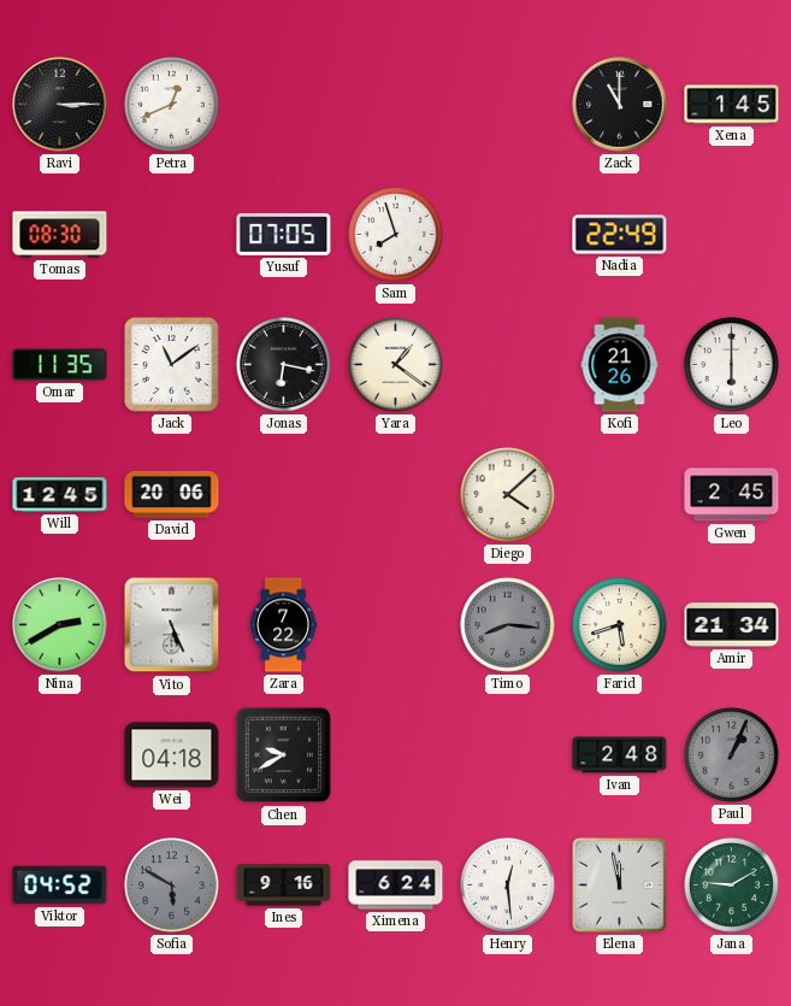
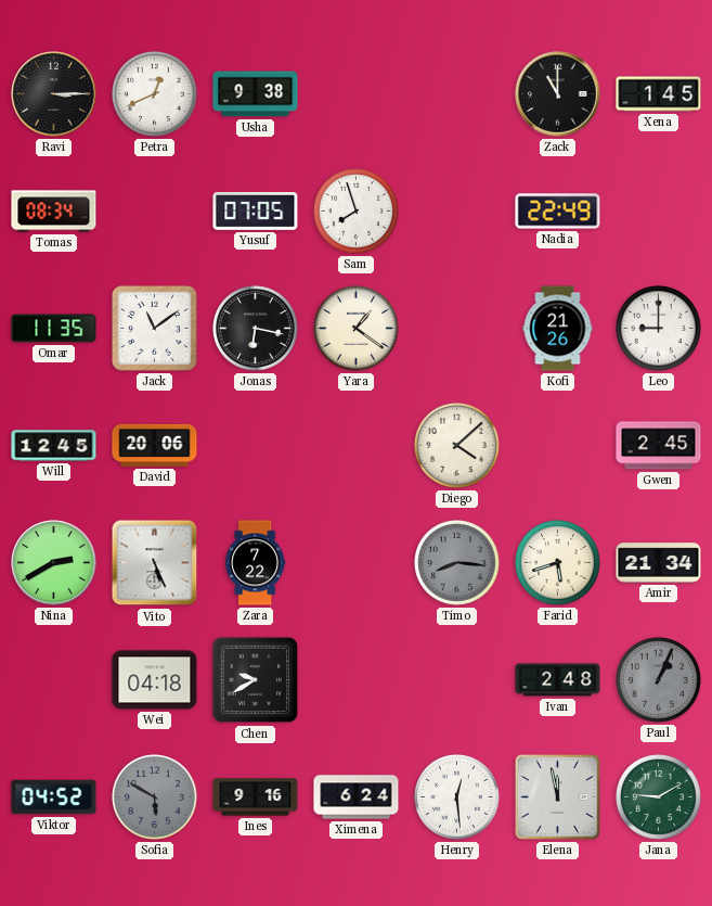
Usha: none -> 9:38
Tomas: 08:30 -> 08:34
Leo: 6:00 -> 9:00
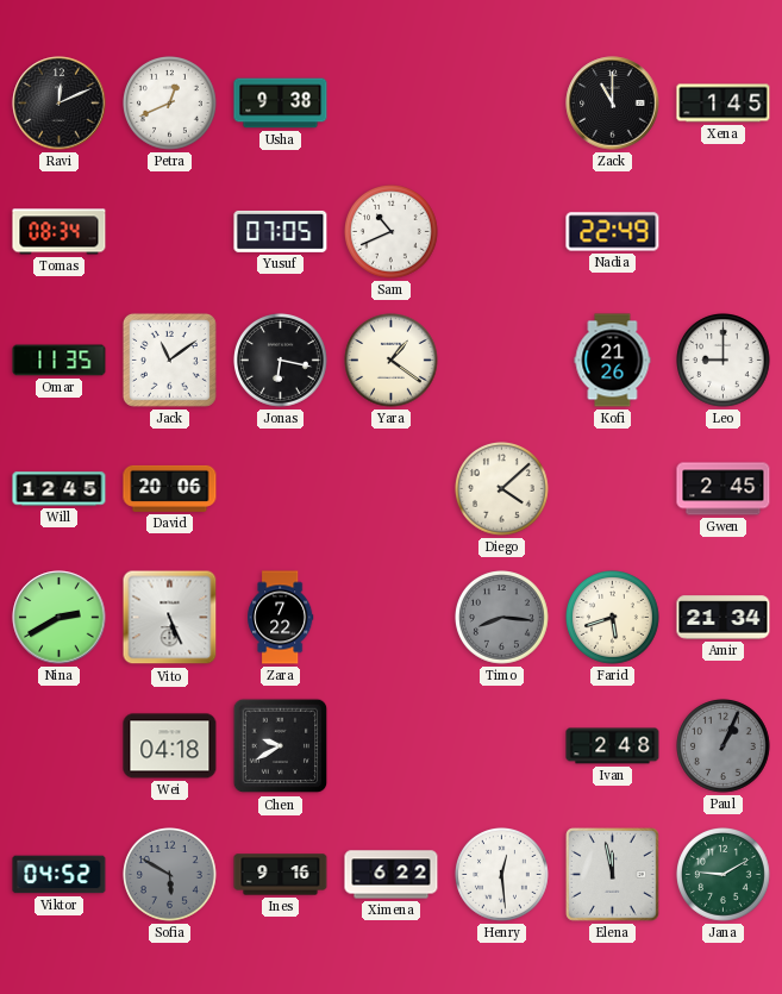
Ravi: 3:15 -> 12:11
Sam: 7:57 -> 10:41
Ximena: 6:24 -> 6:22
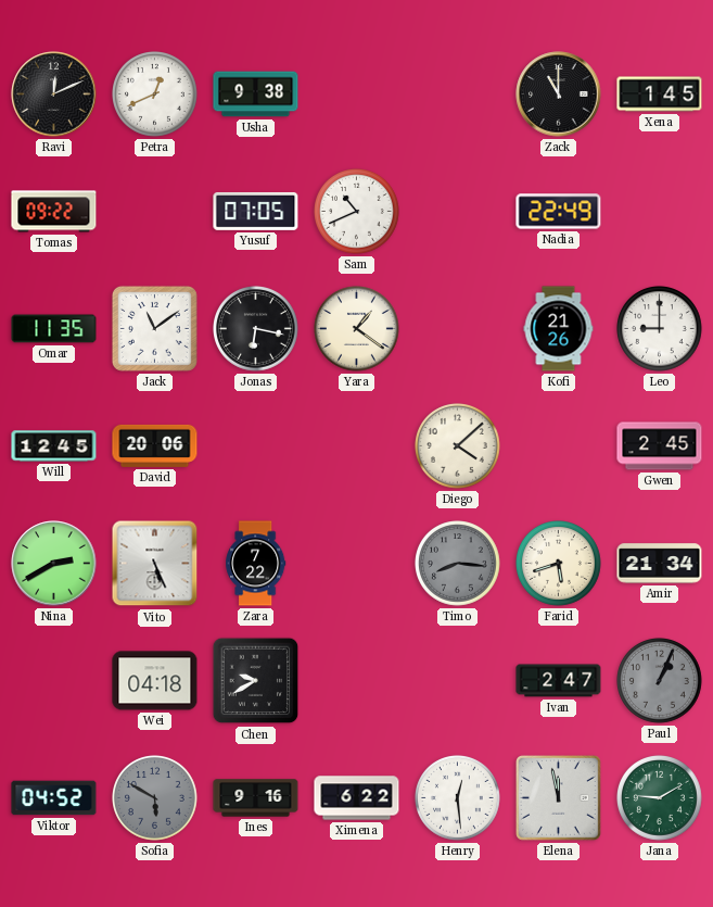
Tomas: 08:34 -> 09:22
Ivan: 2:48 -> 2:47
